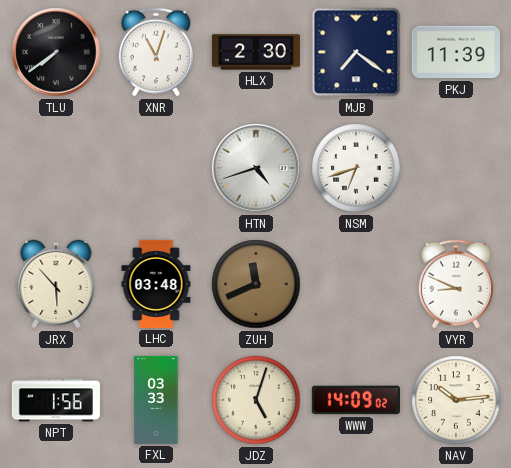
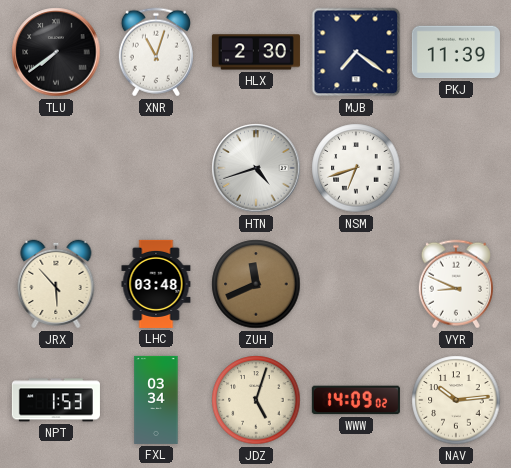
NPT: 1:56 -> 1:53
FXL: 03:33 -> 03:34
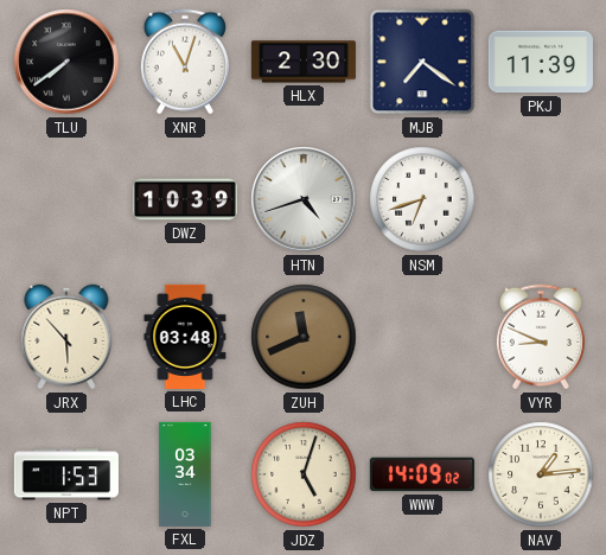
DWZ: none -> 10:39
NAV: 10:14 -> 1:14
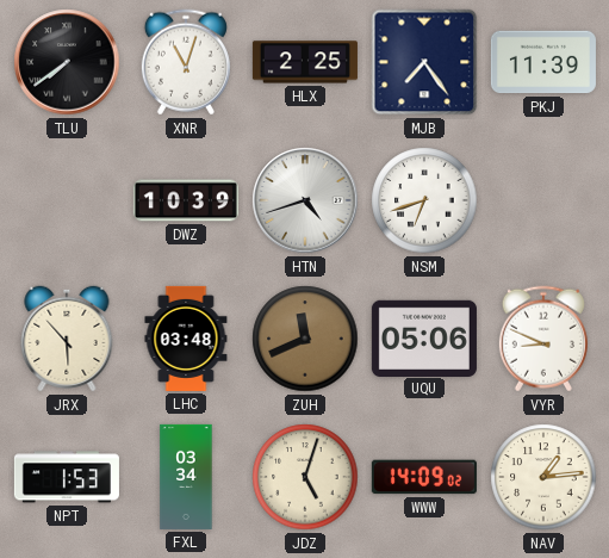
HLX: 2:30 -> 2:25
MJB: 7:21 -> 7:24
UQU: none -> 05:06
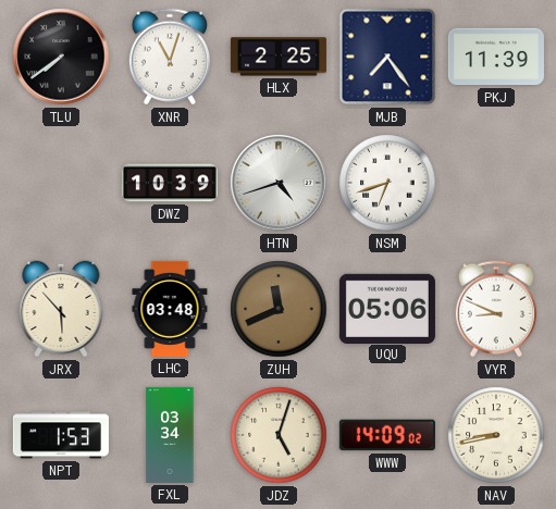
NAV: 1:14 -> 8:43
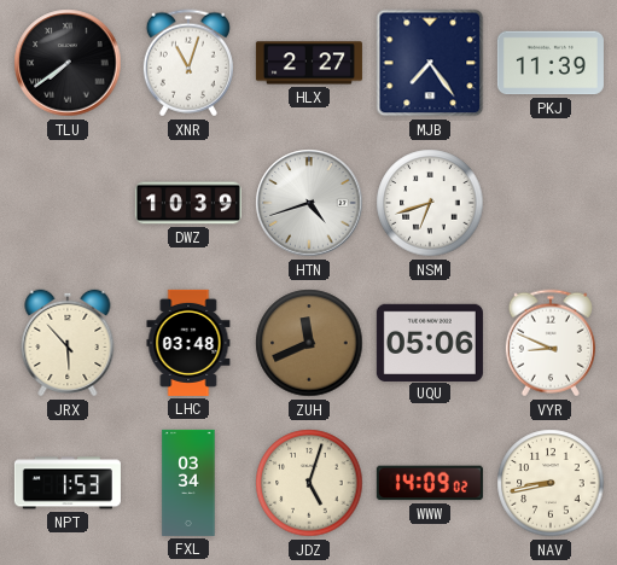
HLX: 2:25 -> 2:27
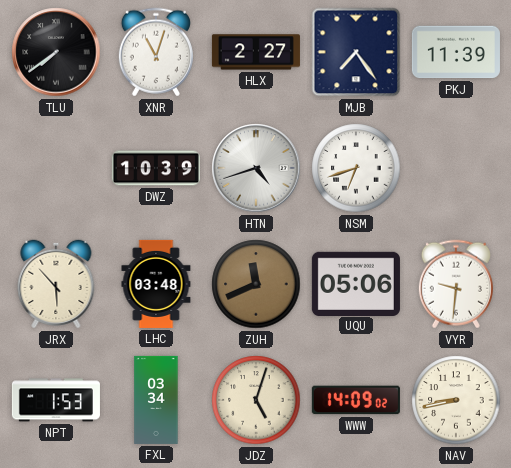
VYR: 8:49 -> 9:31
